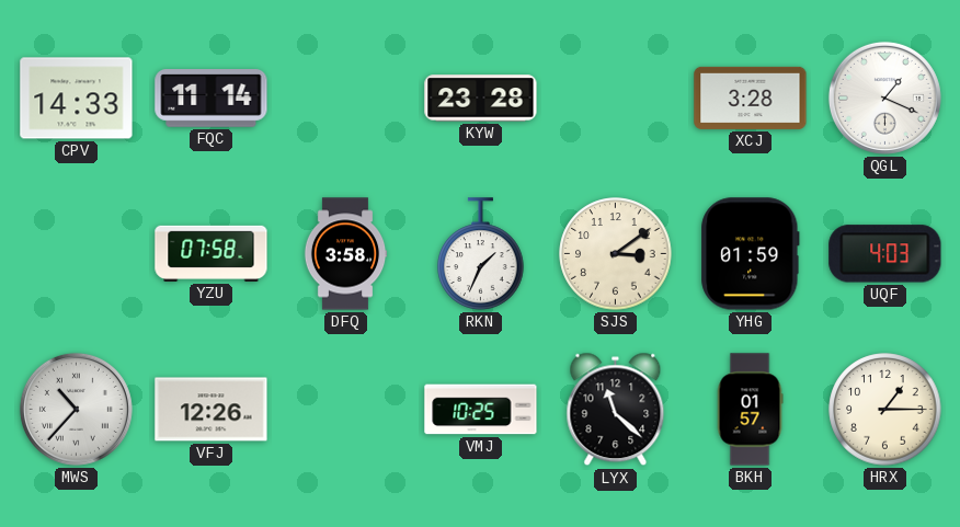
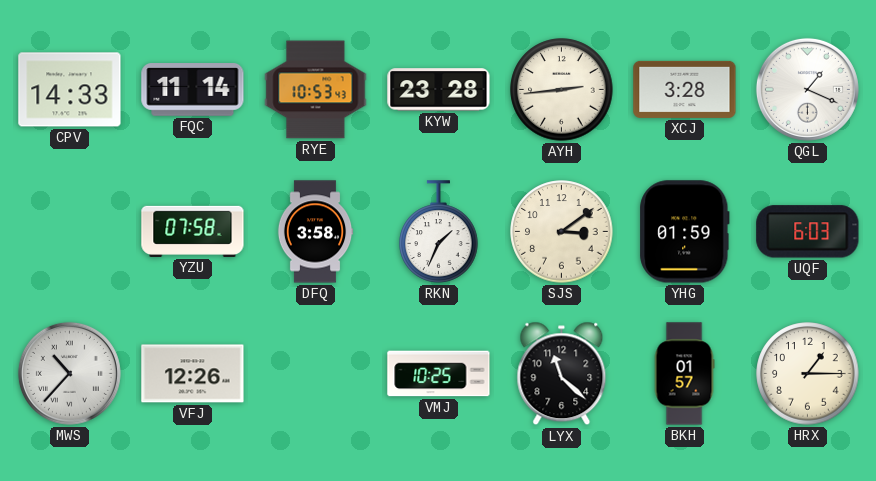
RYE: none -> 10:53
AYH: none -> 2:44
UQF: 4:03 -> 6:03
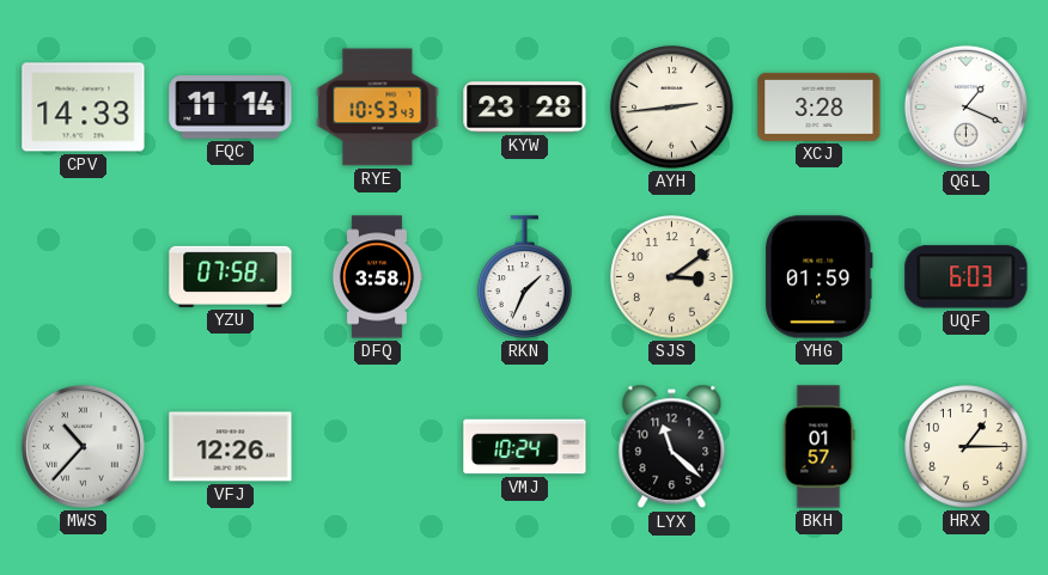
VMJ: 10:25 -> 10:24
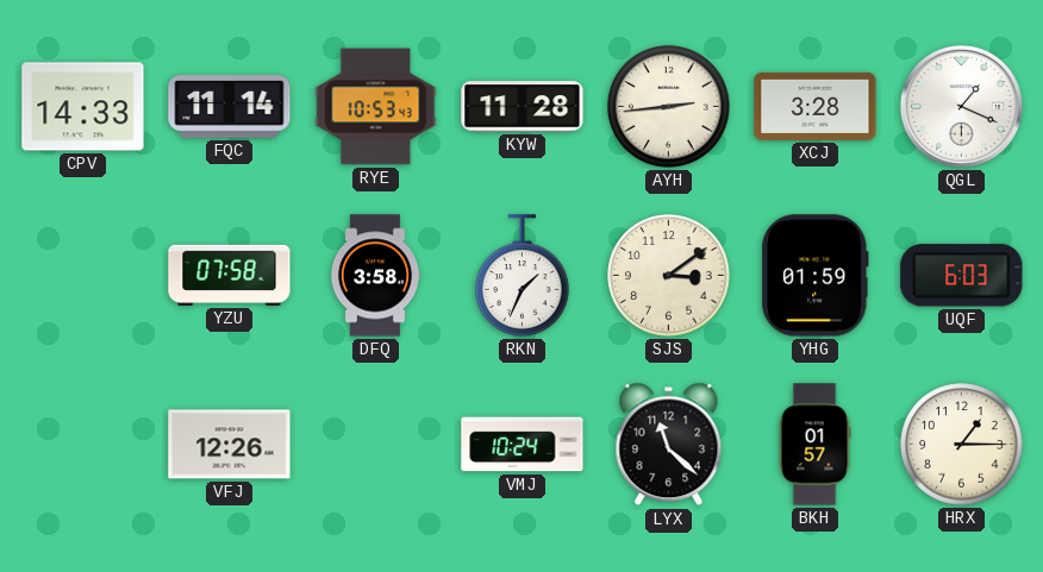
KYW: 23:28 -> 11:28
MWS: 10:37 -> none
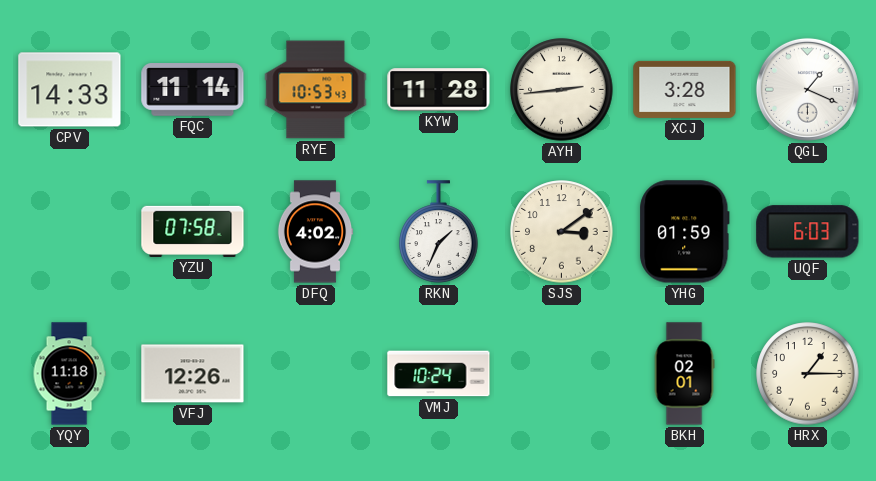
DFQ: 3:58 -> 4:02
YQY: none -> 11:18
LYX: 11:22 -> none
BKH: 01:57 -> 02:01
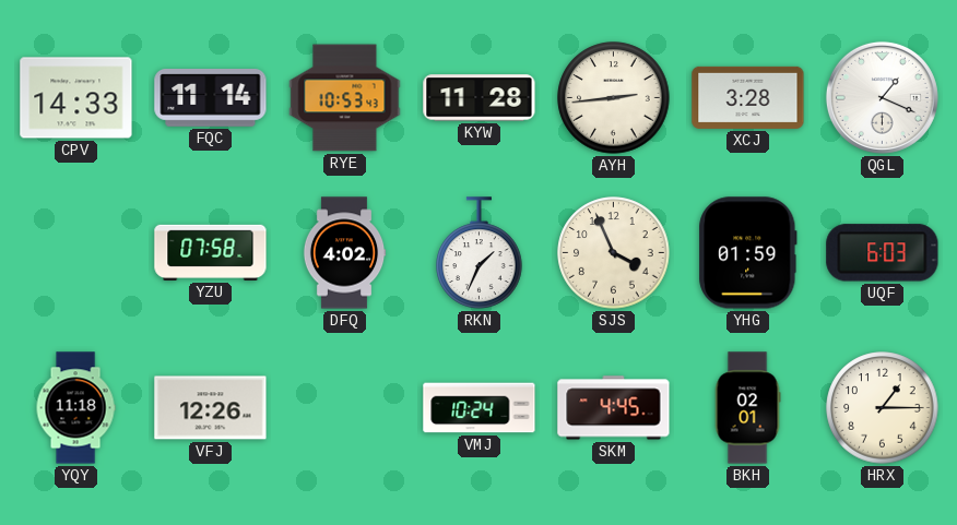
SJS: 3:09 -> 3:56
SKM: none -> 4:45
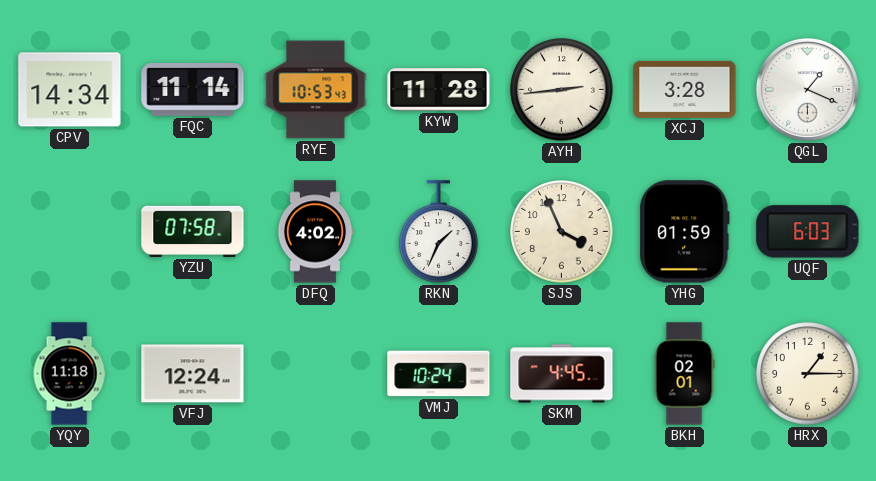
CPV: 14:33 -> 14:34
VFJ: 12:26 -> 12:24
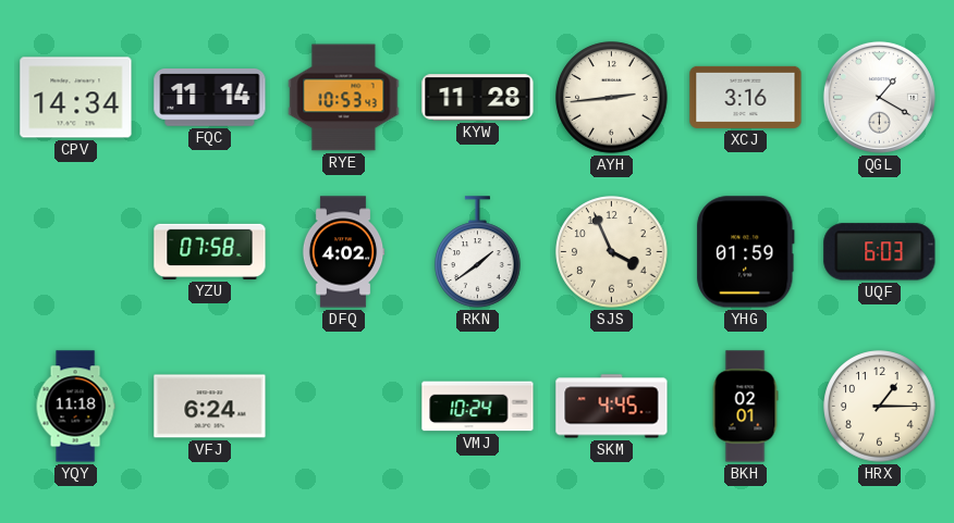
XCJ: 3:28 -> 3:16
QGL: 1:19 -> 1:20
RKN: 1:34 -> 1:39
VFJ: 12:24 -> 6:24
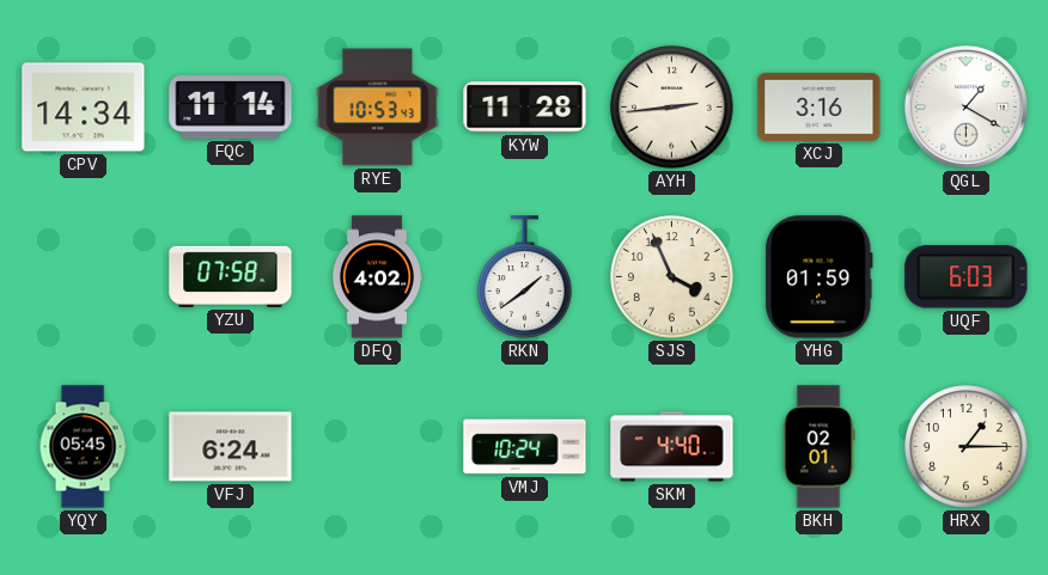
YQY: 11:18 -> 05:45
SKM: 4:45 -> 4:40
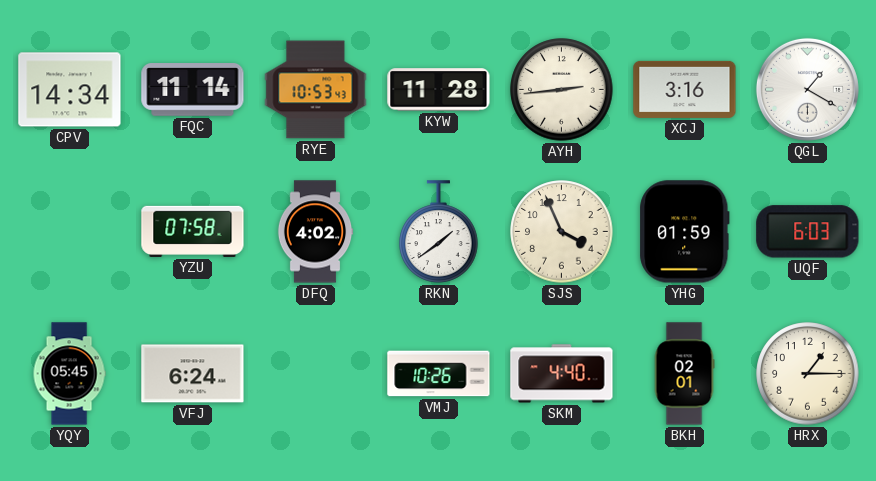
VMJ: 10:24 -> 10:26
